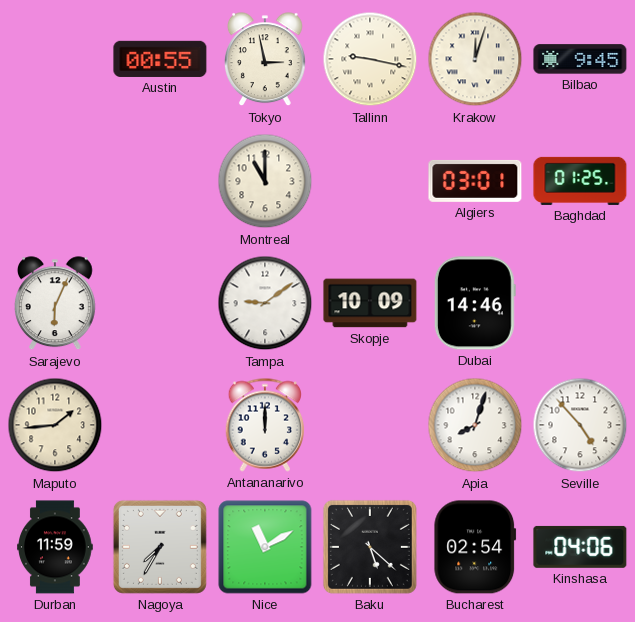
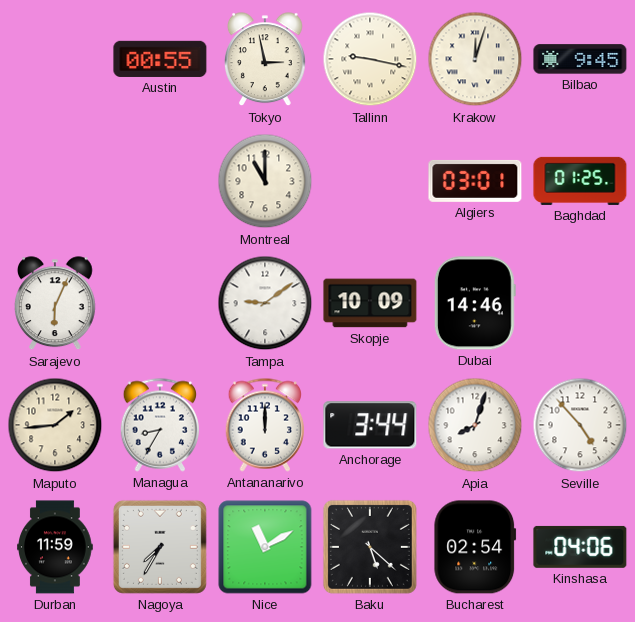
Managua: none -> 8:35
Anchorage: none -> 3:44
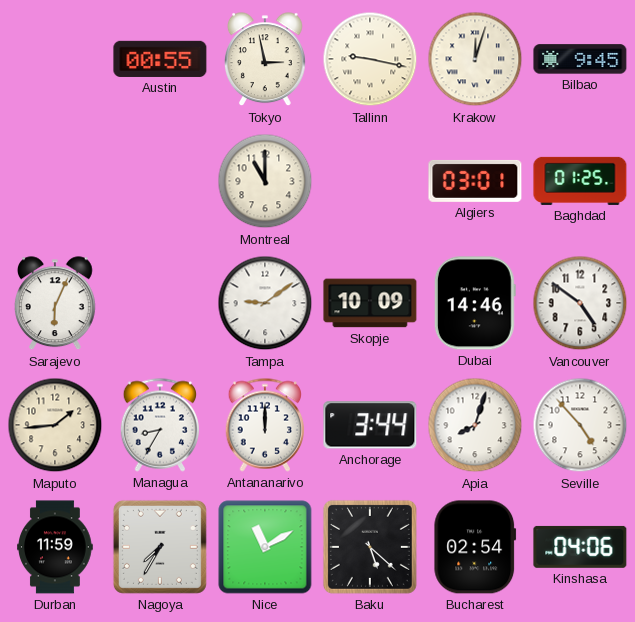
Vancouver: none -> 4:51
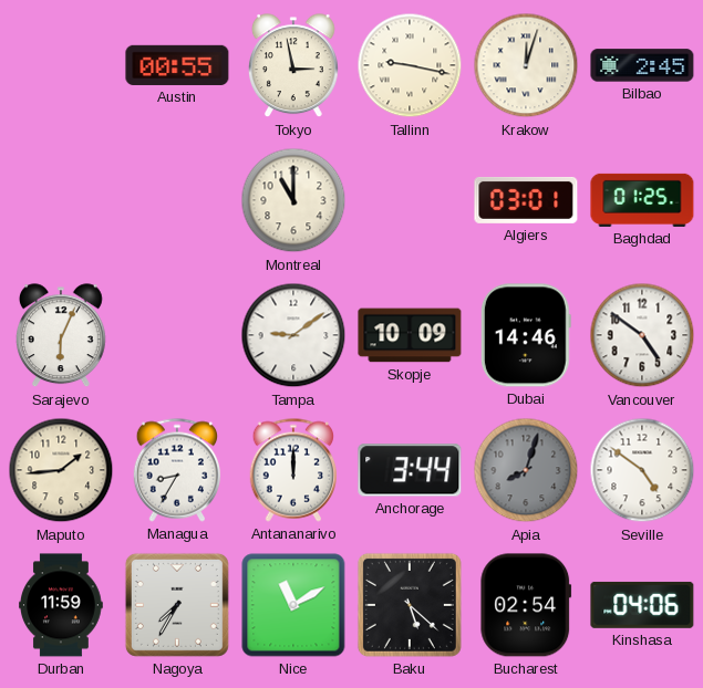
Bilbao: 9:45 -> 2:45
Apia dial: white -> grey
Seville: 4:53 -> 4:51
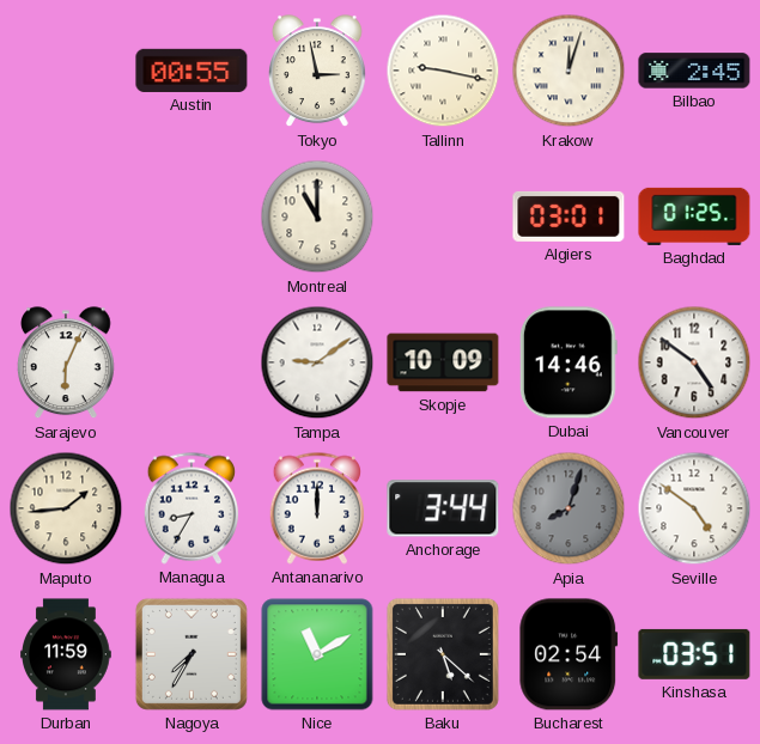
Kinshasa: 04:06 -> 03:51
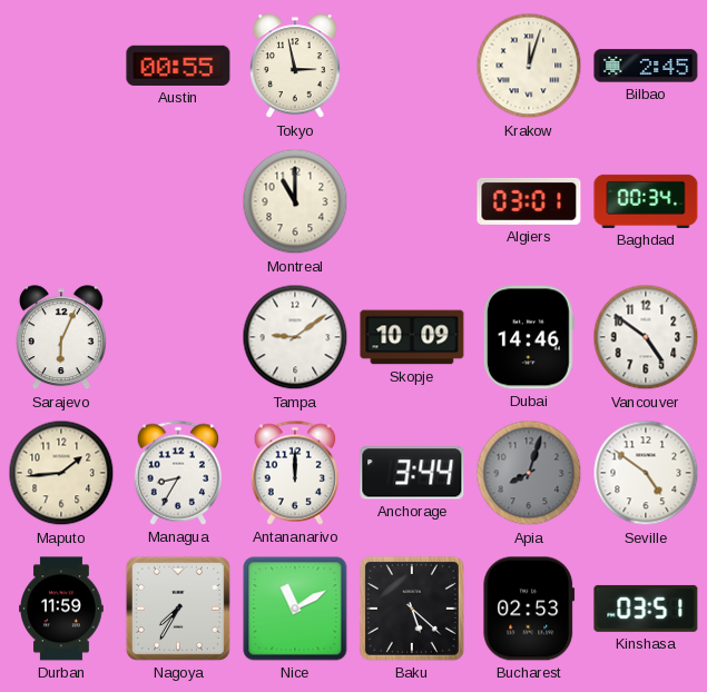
Tallinn: 9:17 -> none
Baghdad: 01:25 -> 00:34
Bucharest: 02:54 -> 02:53
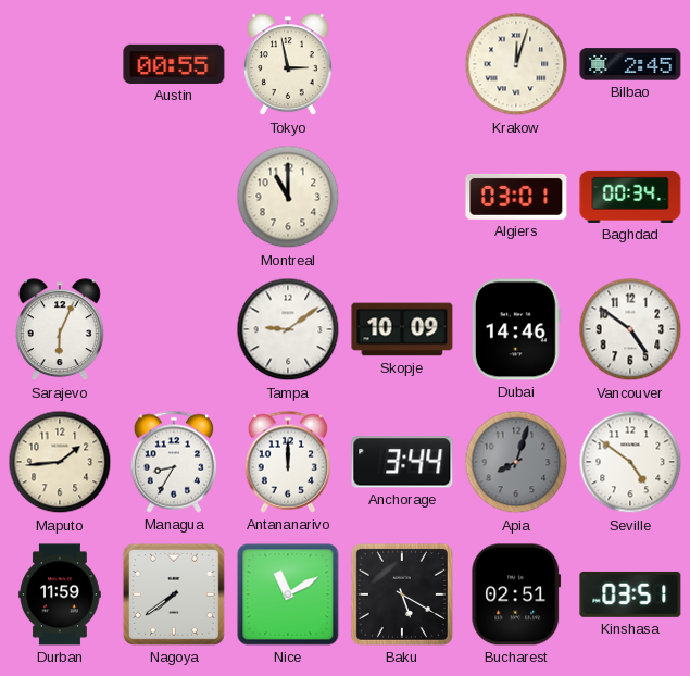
Nagoya: 7:35 -> 7:39
Baku: 5:22 -> 5:20
Bucharest: 02:53 -> 02:51
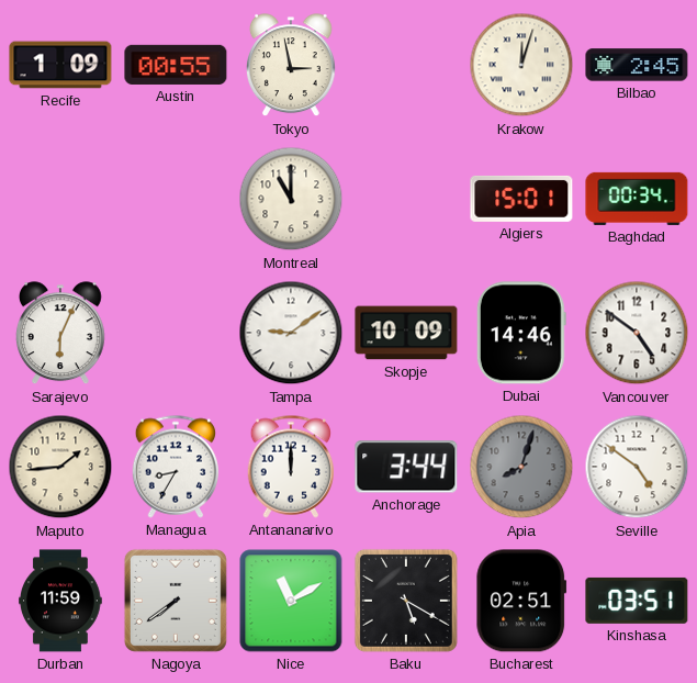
Recife: none -> 1:09
Algiers: 03:01 -> 15:01
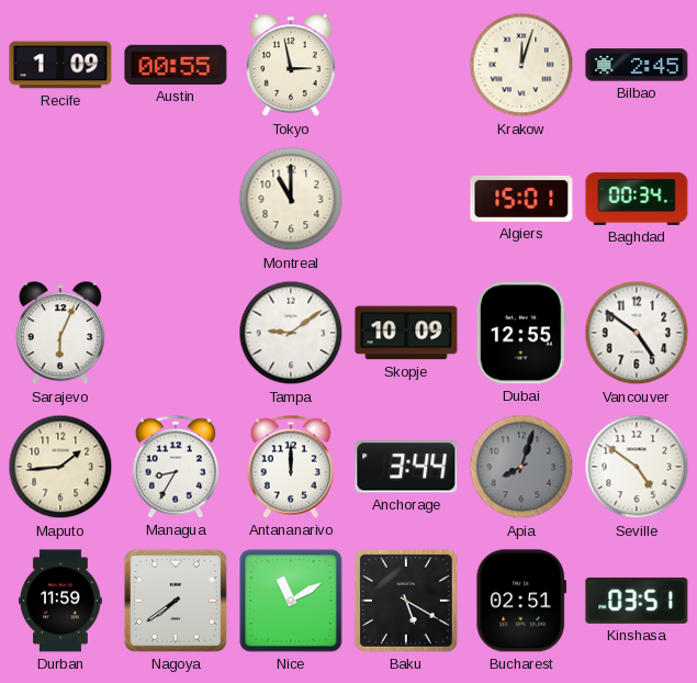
Dubai: 14:46 -> 12:55
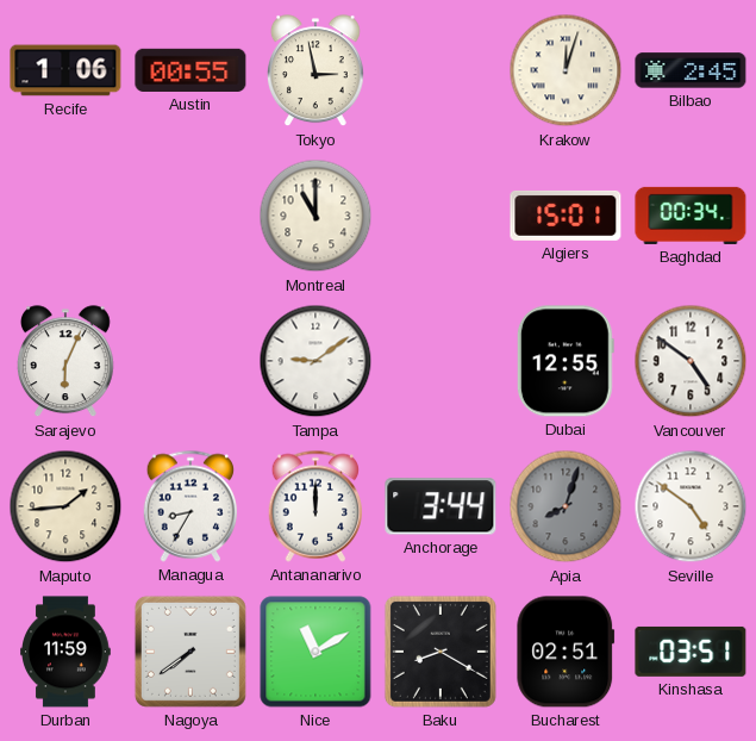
Recife: 1:09 -> 1:06
Skopje: 10:09 -> none
Baku: 5:20 -> 8:20
